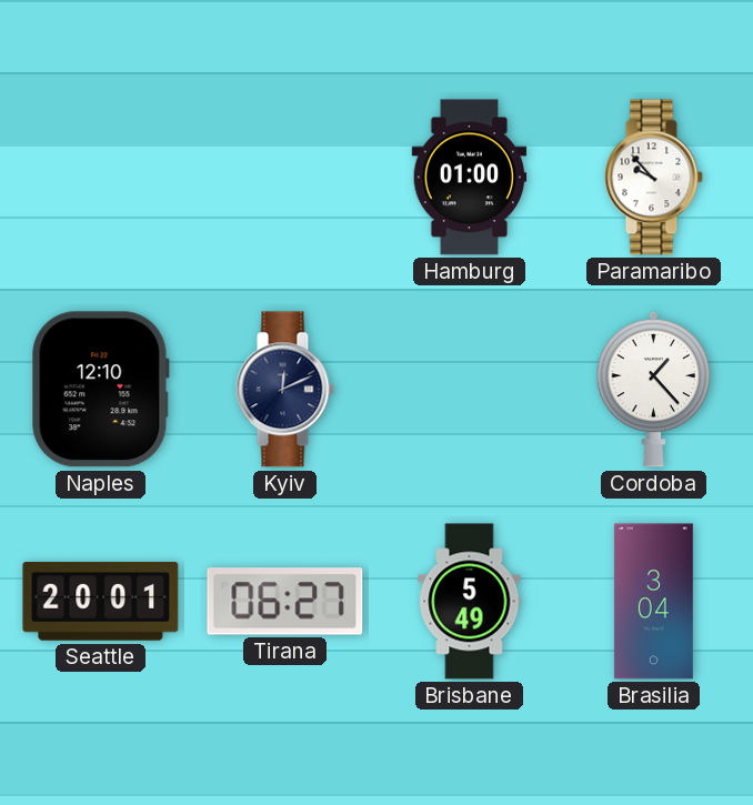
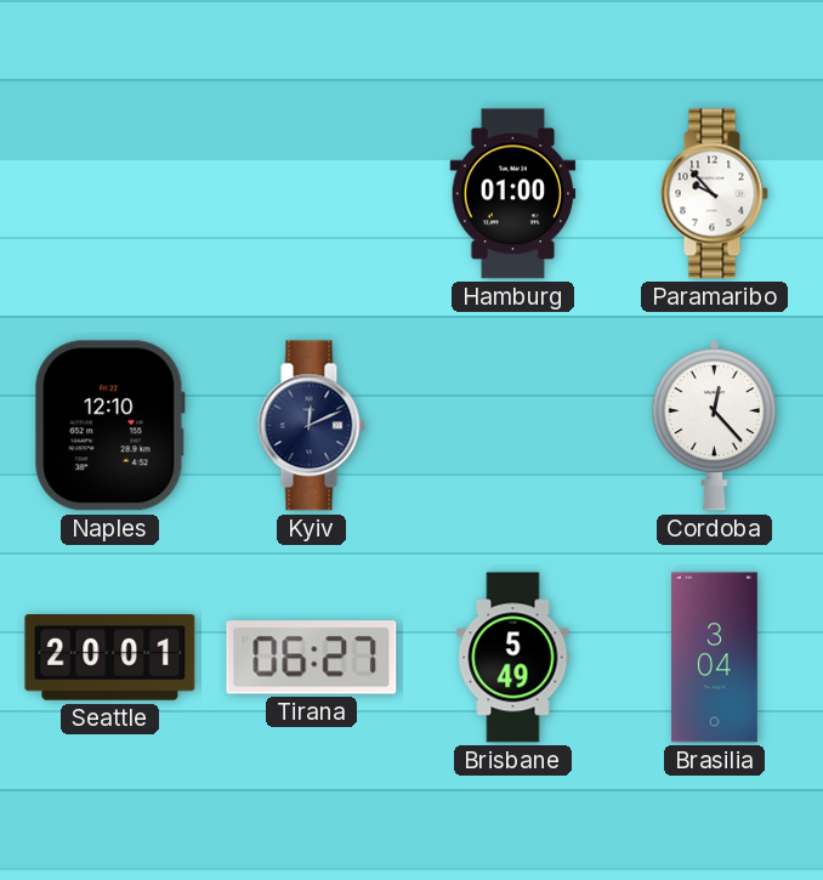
Cordoba: 1:23 -> 12:23
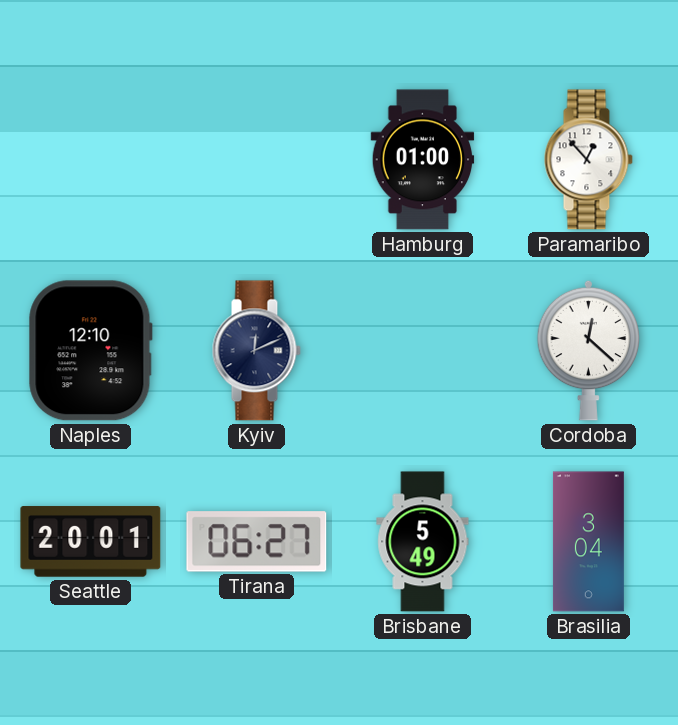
Paramaribo: 9:53 -> 12:53
Cordoba: 12:23 -> 12:22
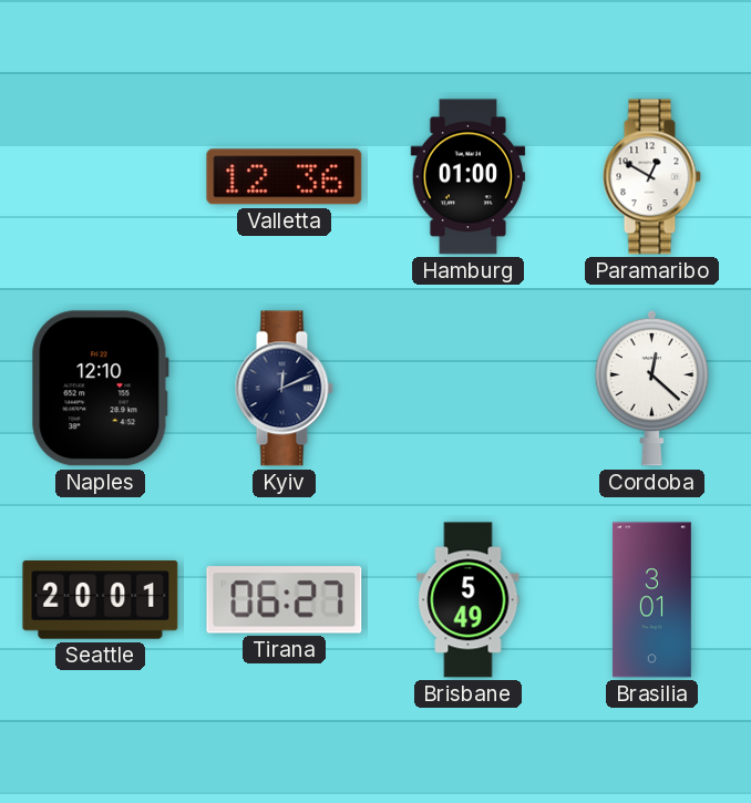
Valletta: none -> 12:36
Paramaribo: 12:53 -> 12:50
Brasilia: 3:04 -> 3:01
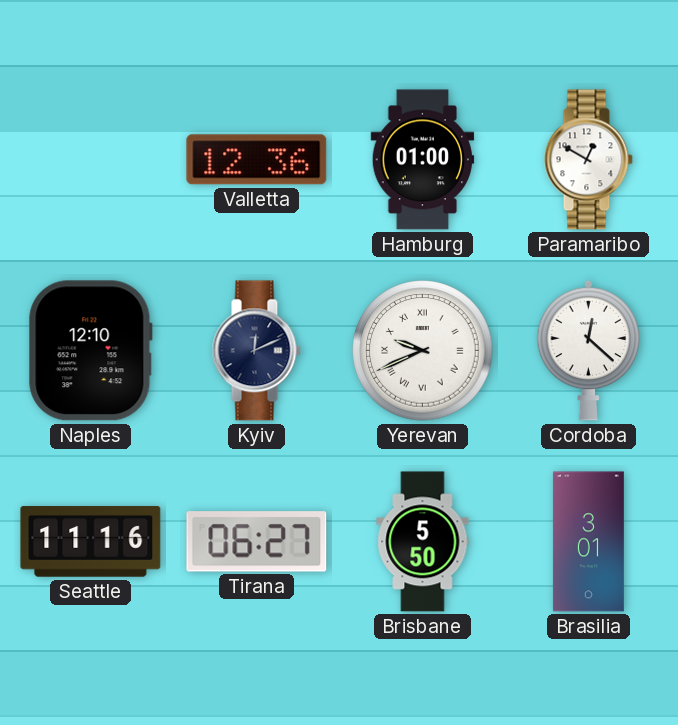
Yerevan: none -> 9:41
Seattle: 20:01 -> 11:16
Brisbane: 5:49 -> 5:50
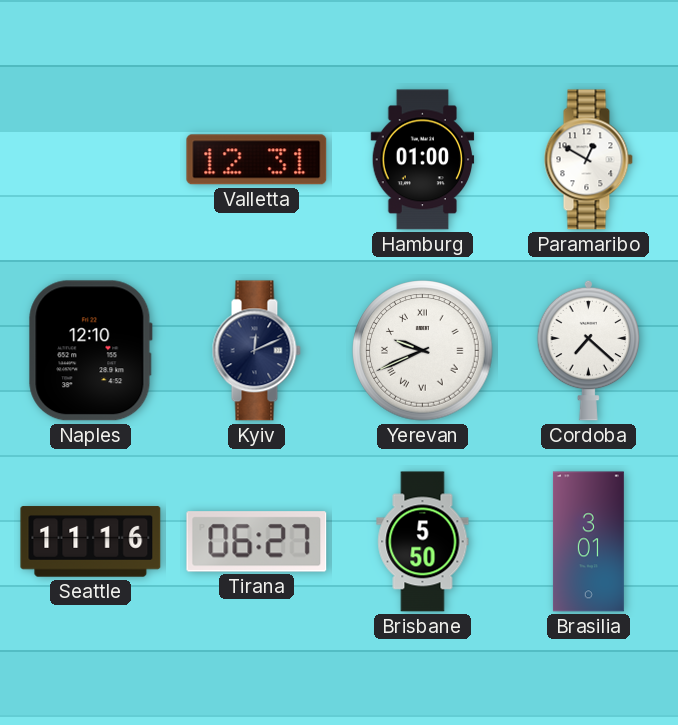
Valletta: 12:36 -> 12:31
Cordoba: 12:22 -> 7:22
